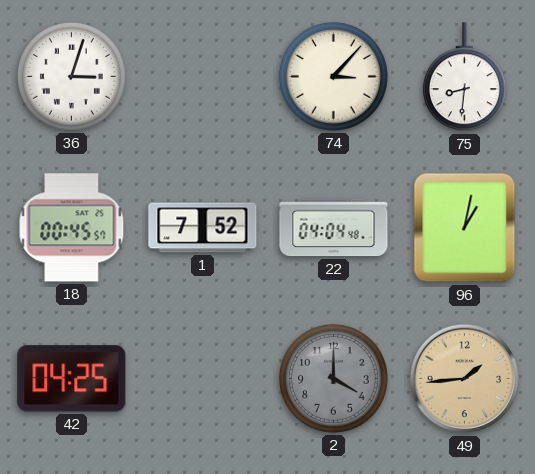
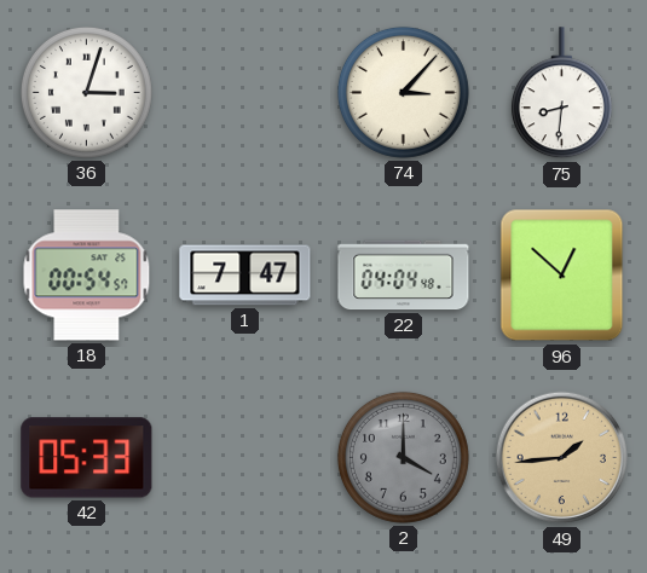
18: 00:45 -> 00:54
1: 7:52 -> 7:47
96: 1:02 -> 12:52
42: 04:25 -> 05:33
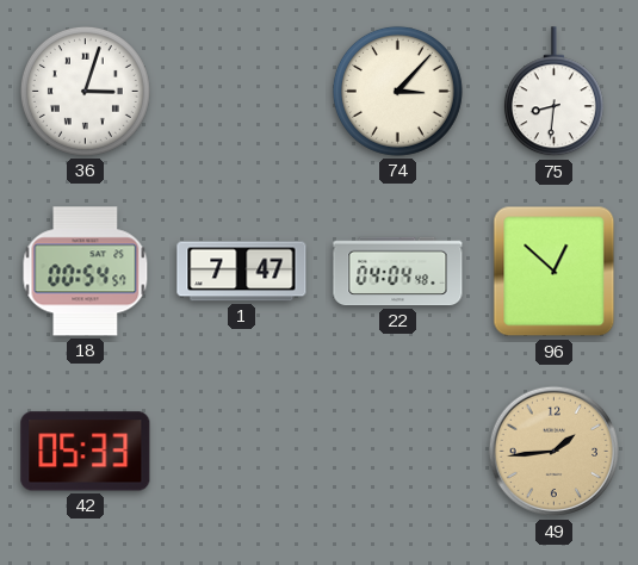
2: 4:00 -> none
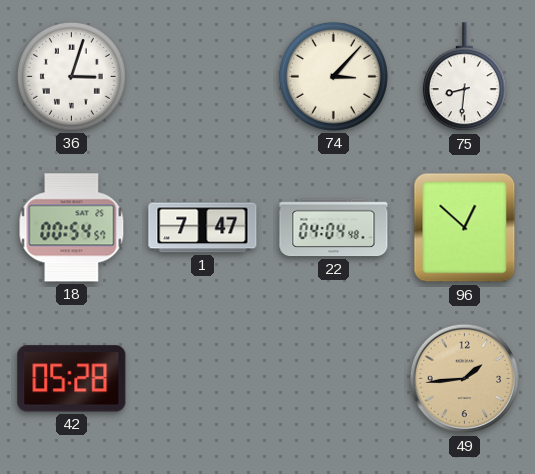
42: 05:33 -> 05:28
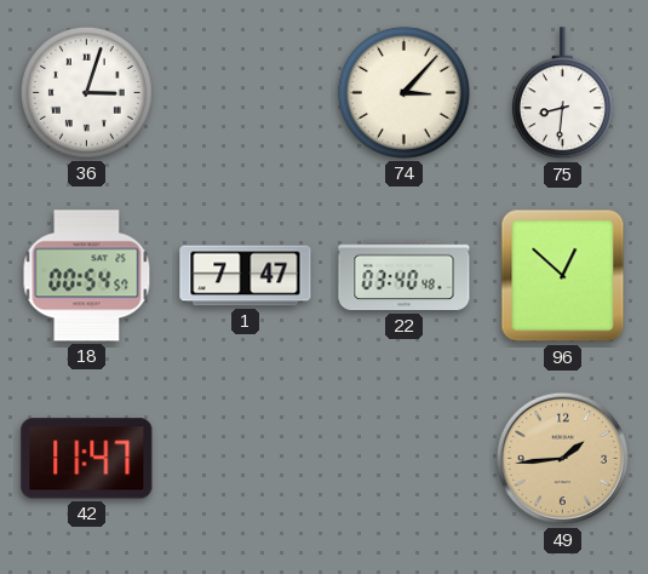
22: 04:04 -> 03:40
42: 05:28 -> 11:47
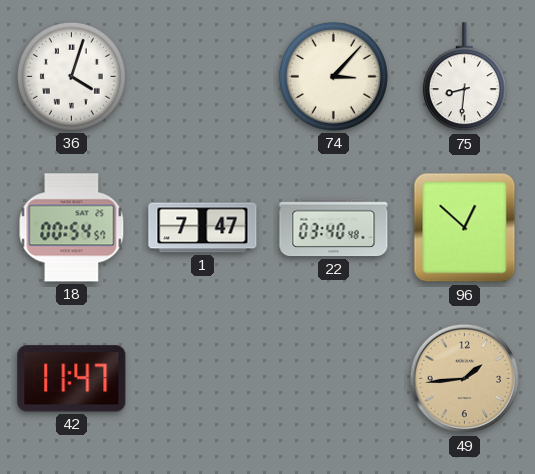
36: 3:03 -> 4:03
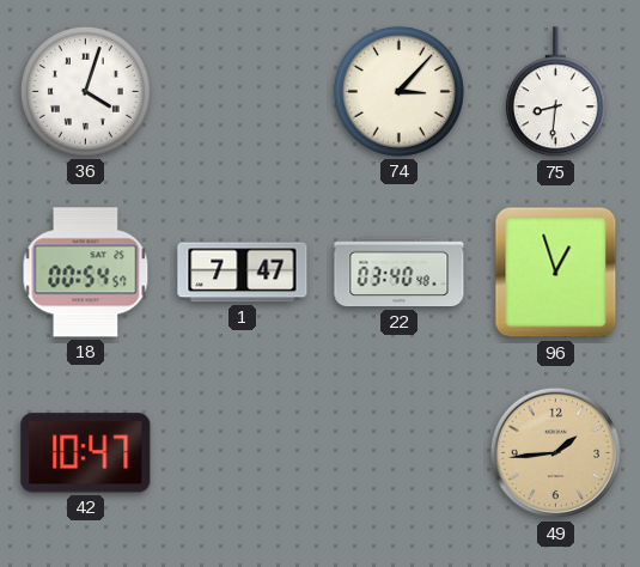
96: 12:52 -> 12:57
42: 11:47 -> 10:47
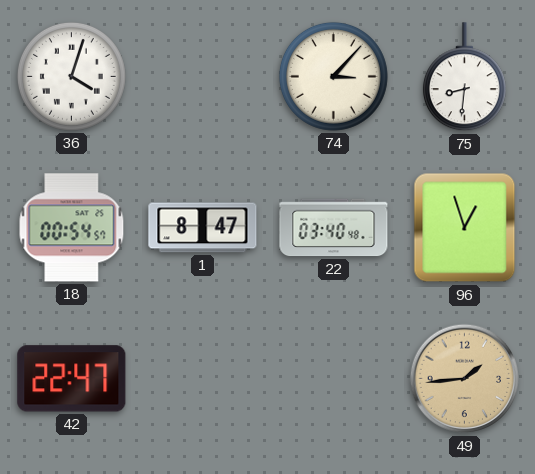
1: 7:47 -> 8:47
42: 10:47 -> 22:47
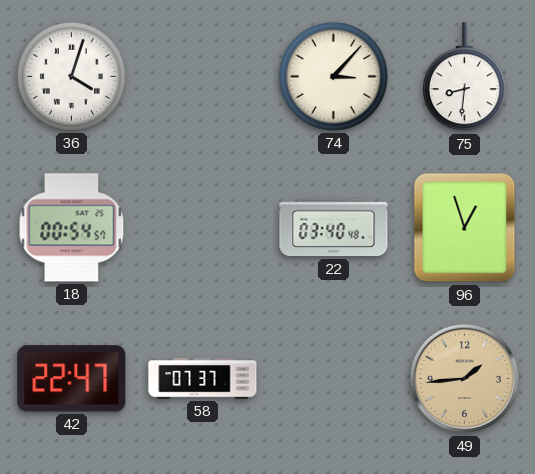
1: 8:47 -> none
58: none -> 07:37
